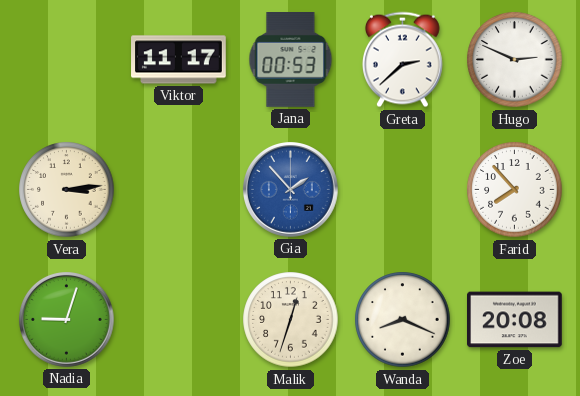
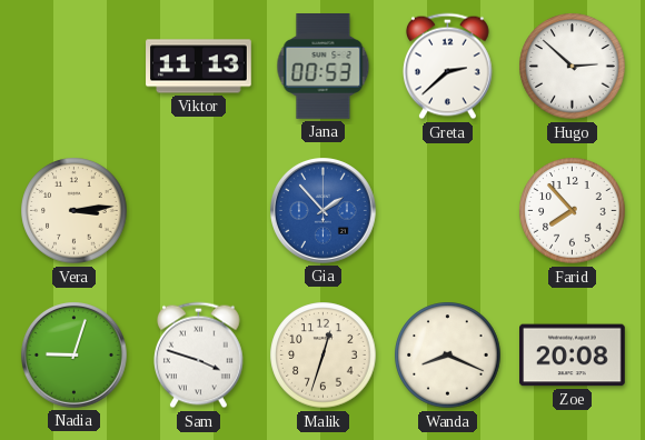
Viktor: 11:17 -> 11:13
Hugo: 2:49 -> 2:52
Sam: none -> 3:48
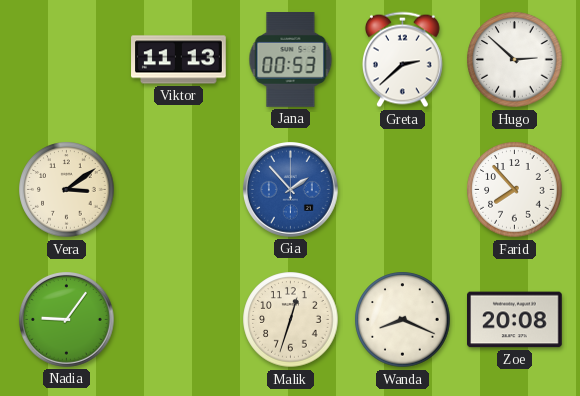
Vera: 3:14 -> 3:09
Nadia: 9:03 -> 9:06
Sam: 3:48 -> none
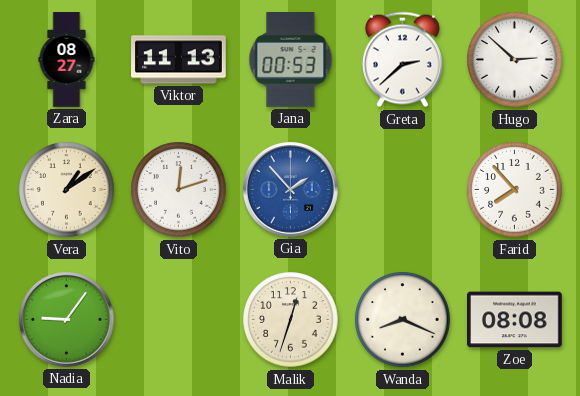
Zara: none -> 08:27
Vera: 3:09 -> 1:09
Vito: none -> 12:12
Zoe: 20:08 -> 08:08
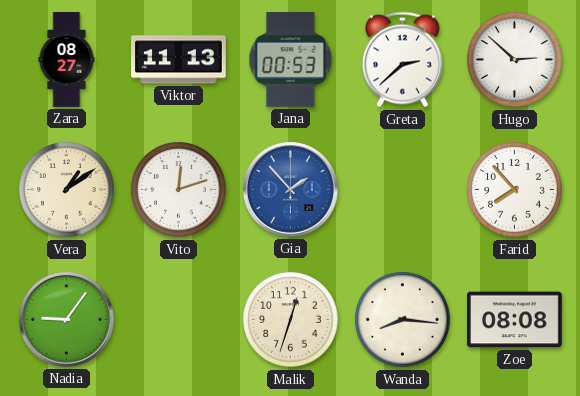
Wanda: 8:19 -> 8:16
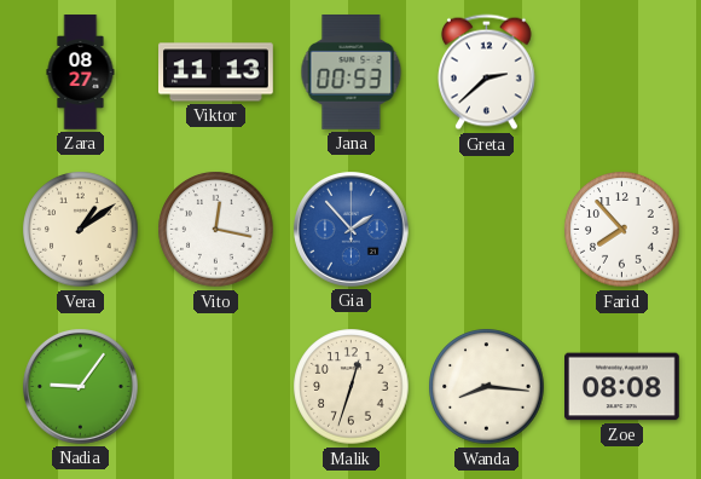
Hugo: 2:52 -> none
Vito: 12:12 -> 12:17
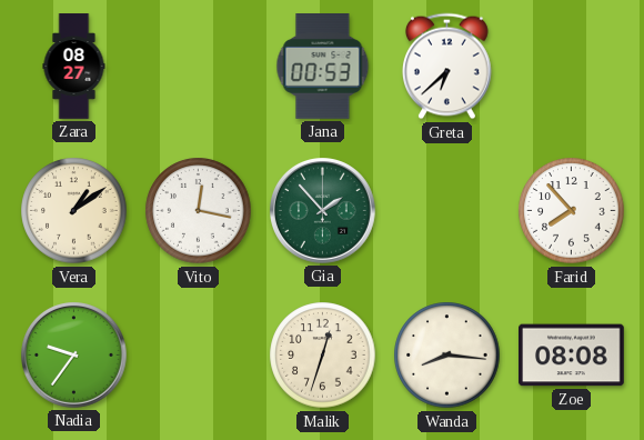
Viktor: 11:13 -> none
Greta: 2:38 -> 6:38
Gia dial: blue -> green
Nadia: 9:06 -> 9:36
